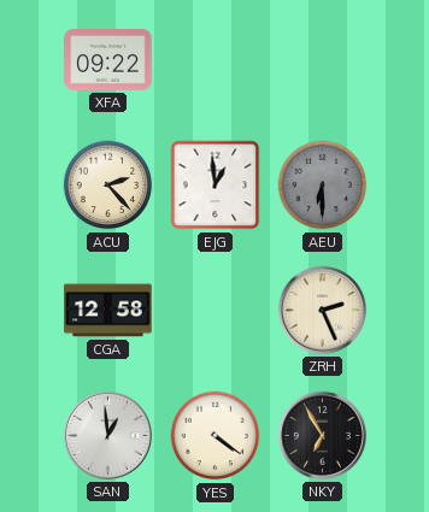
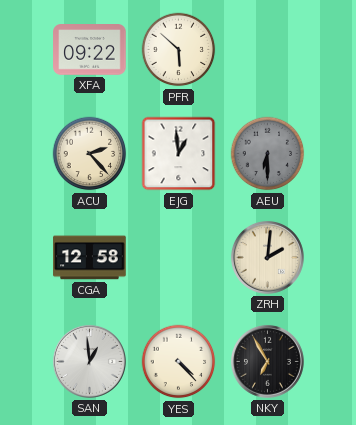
PFR: none -> 5:52
ZRH: 2:26 -> 2:01
YES: 4:21 -> 4:23
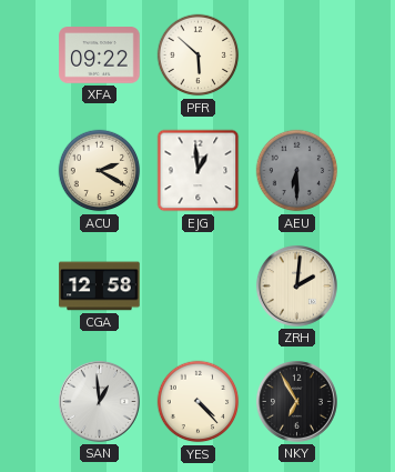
ACU: 2:23 -> 2:20
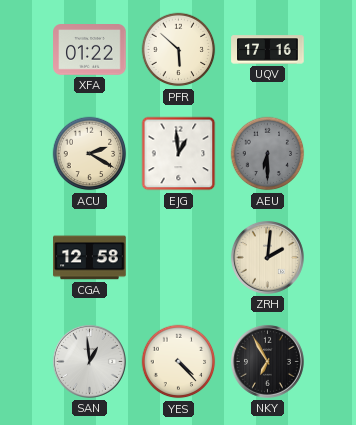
XFA: 09:22 -> 01:22
UQV: none -> 17:16
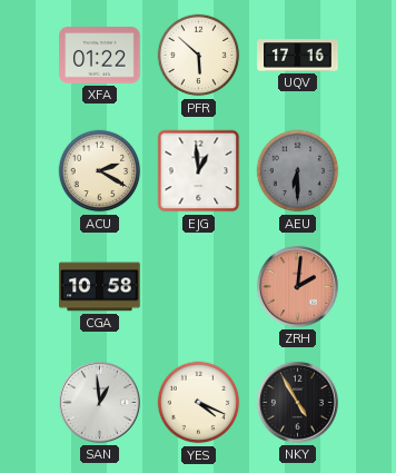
CGA: 12:58 -> 10:58
ZRH dial: cream -> salmon
YES: 4:23 -> 4:19
NKY: 6:55 -> 4:55
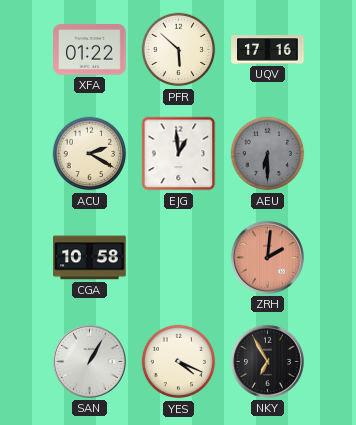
SAN: 12:59 -> 1:05
NKY: 4:55 -> 6:55
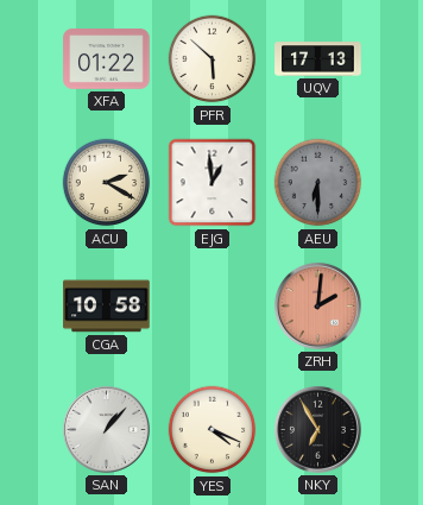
UQV: 17:16 -> 17:13
SAN: 1:05 -> 1:07
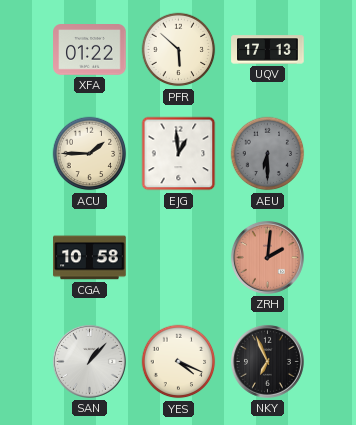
ACU: 2:20 -> 1:45
NKY: 6:55 -> 6:56
